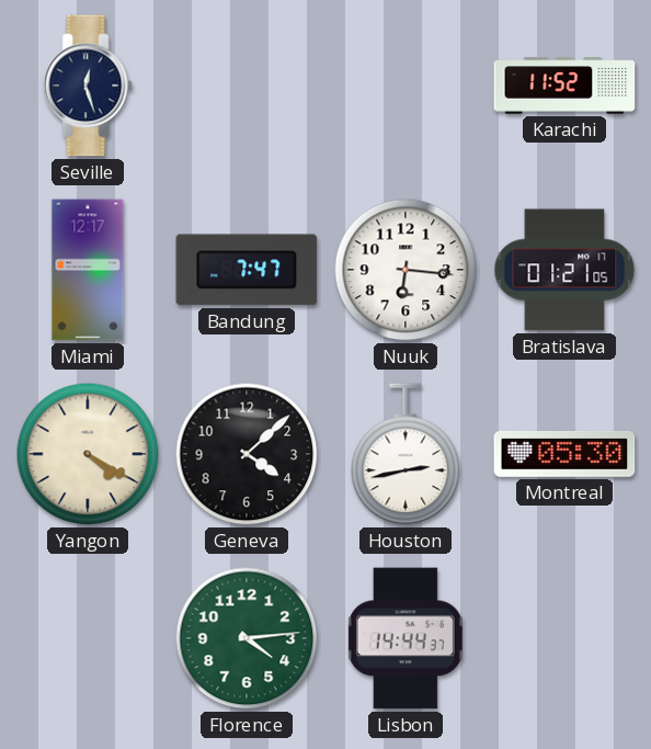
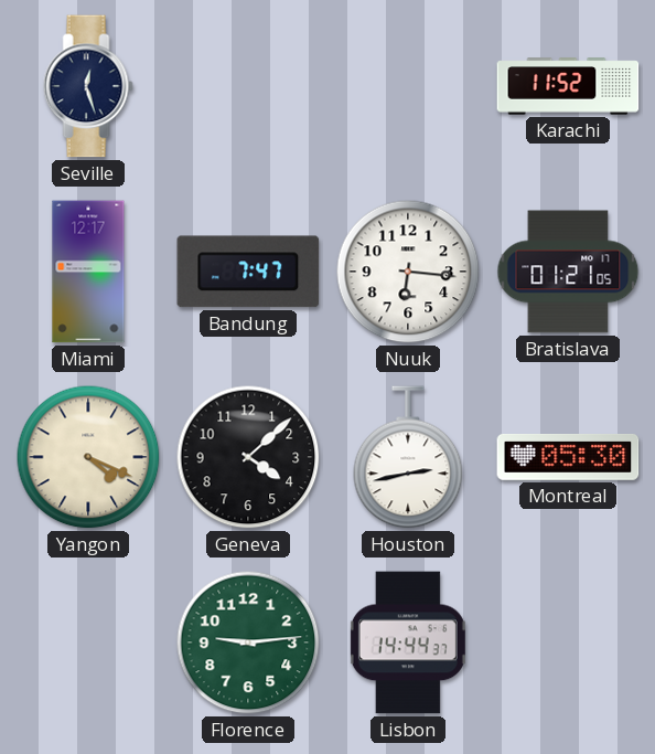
Yangon: 4:20 -> 4:19
Florence: 4:14 -> 9:14
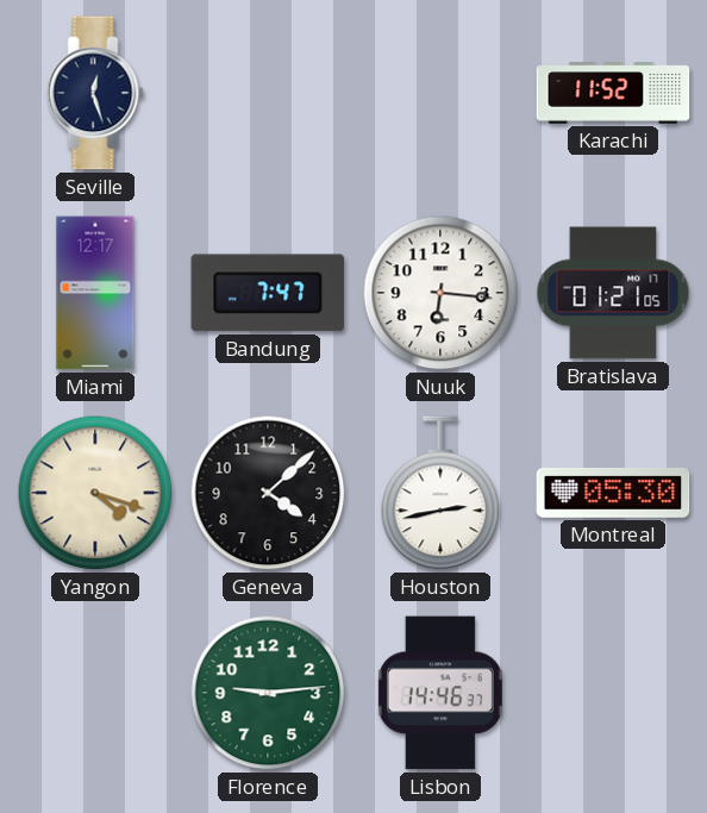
Yangon: 4:19 -> 4:18
Lisbon: 14:44 -> 14:46
